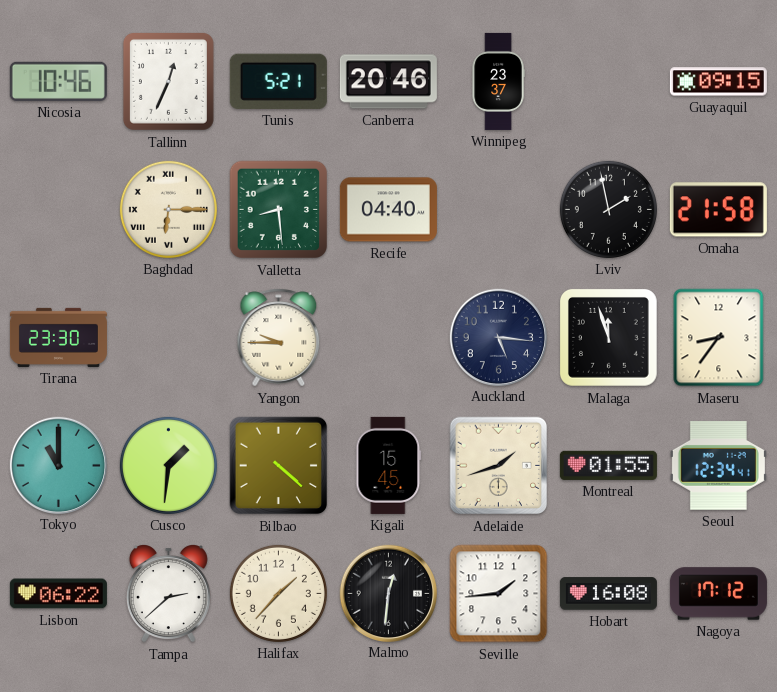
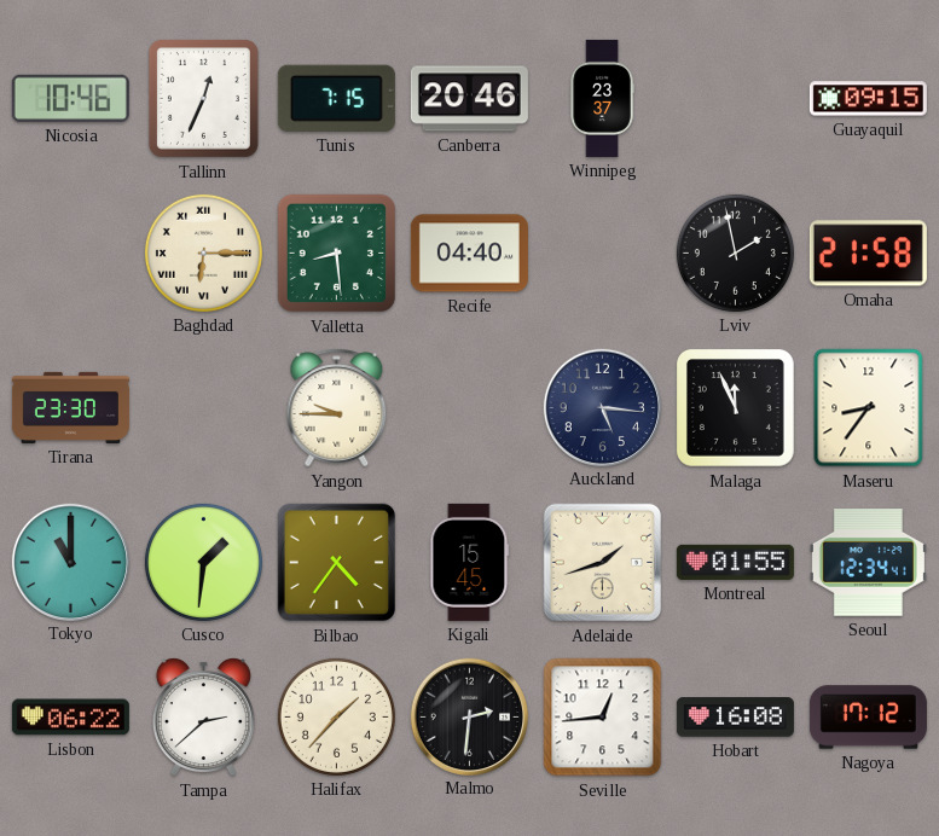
Tunis: 5:21 -> 7:15
Malaga: 11:57 -> 11:56
Bilbao: 4:22 -> 4:36
Malmo: 12:31 -> 2:31
Seville: 1:44 -> 12:44
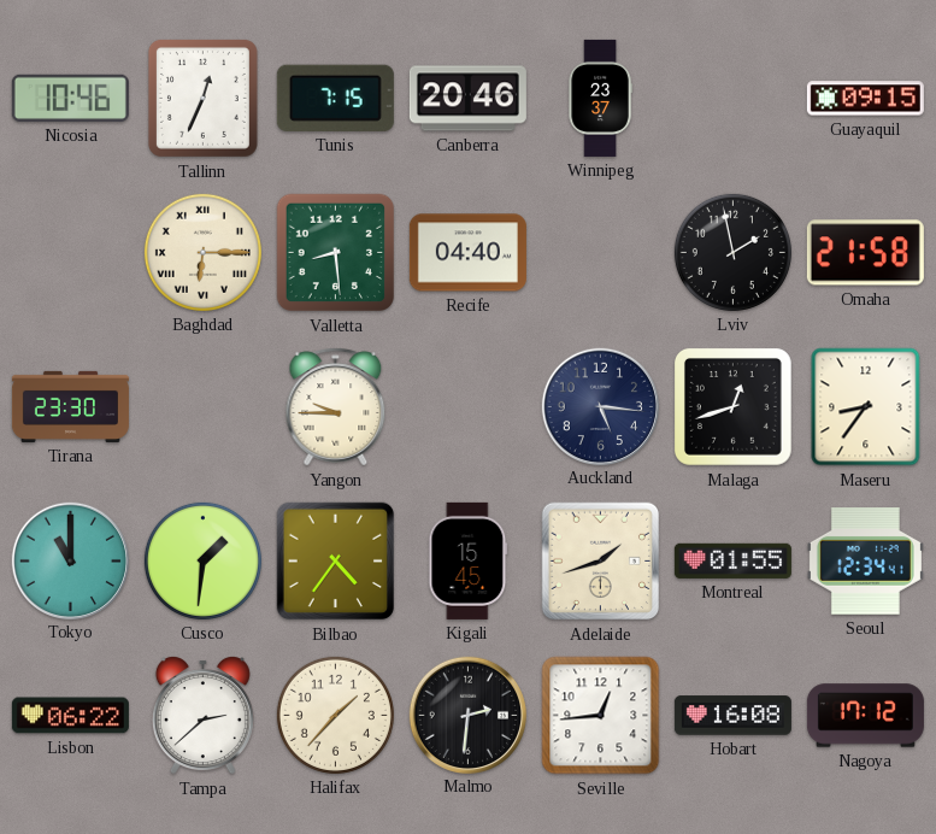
Malaga: 11:56 -> 12:42
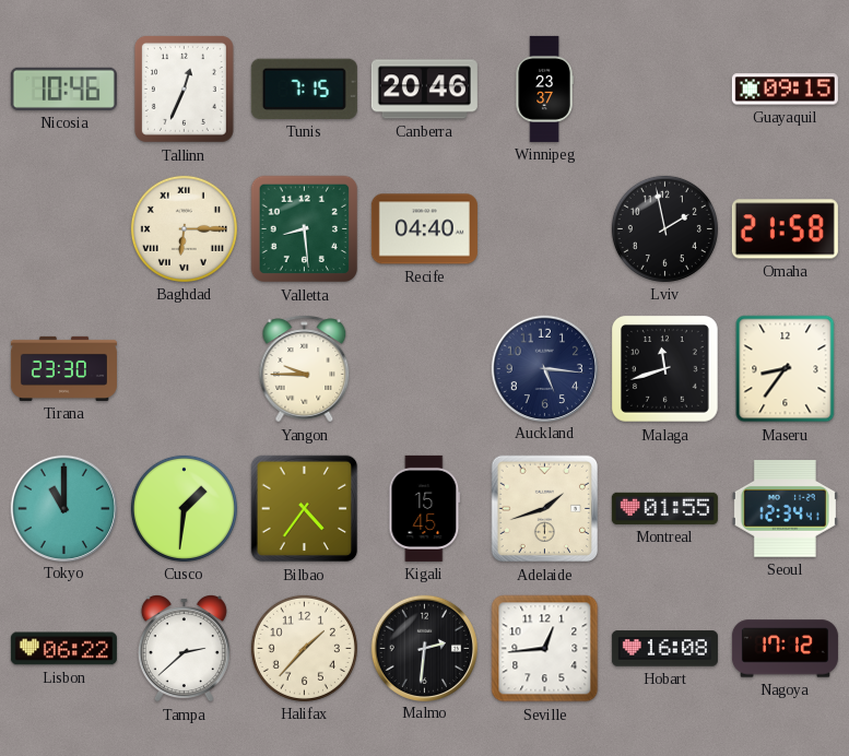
Malaga: 12:42 -> 11:42
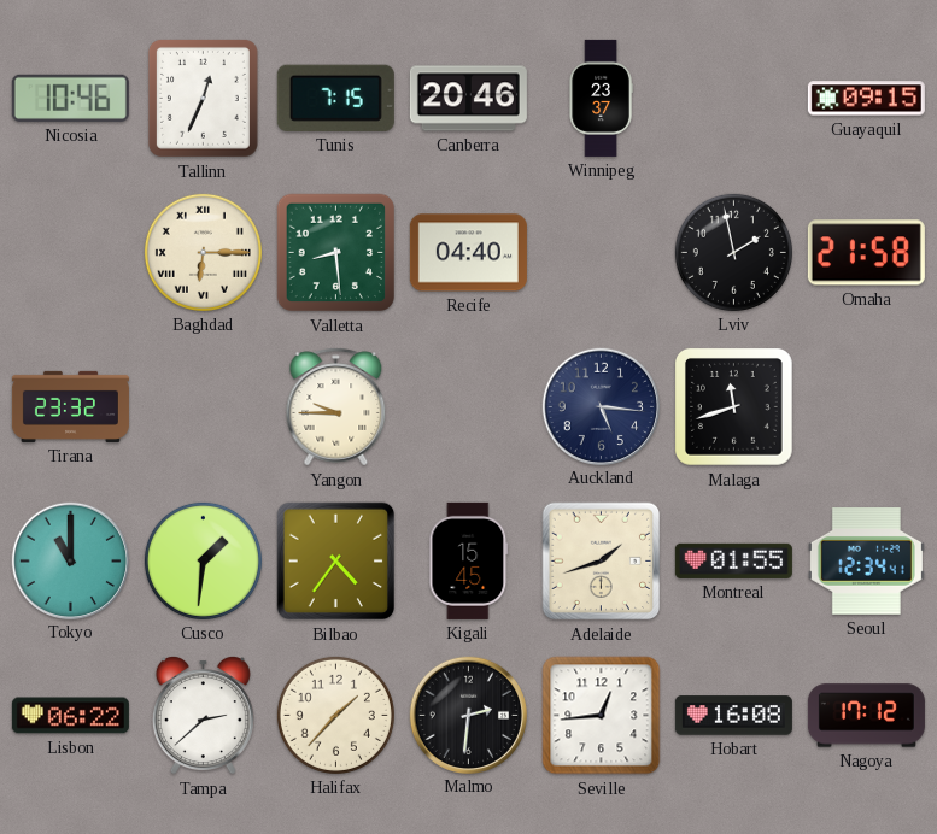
Tirana: 23:30 -> 23:32
Maseru: 8:36 -> none
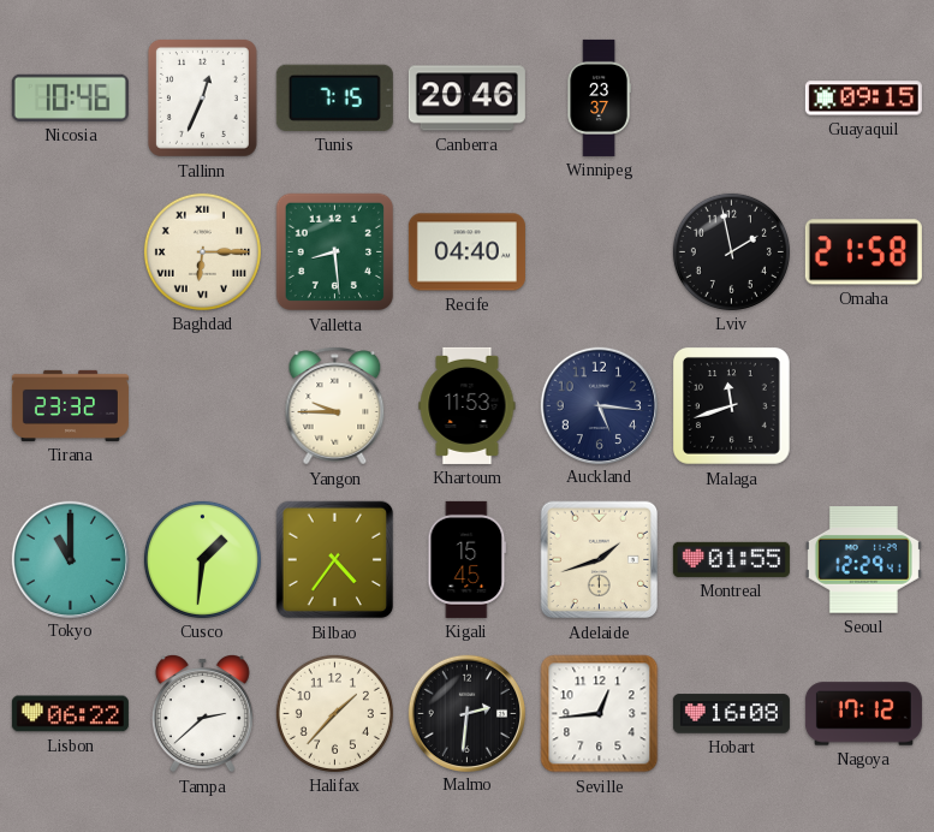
Khartoum: none -> 11:53
Seoul: 12:34 -> 12:29
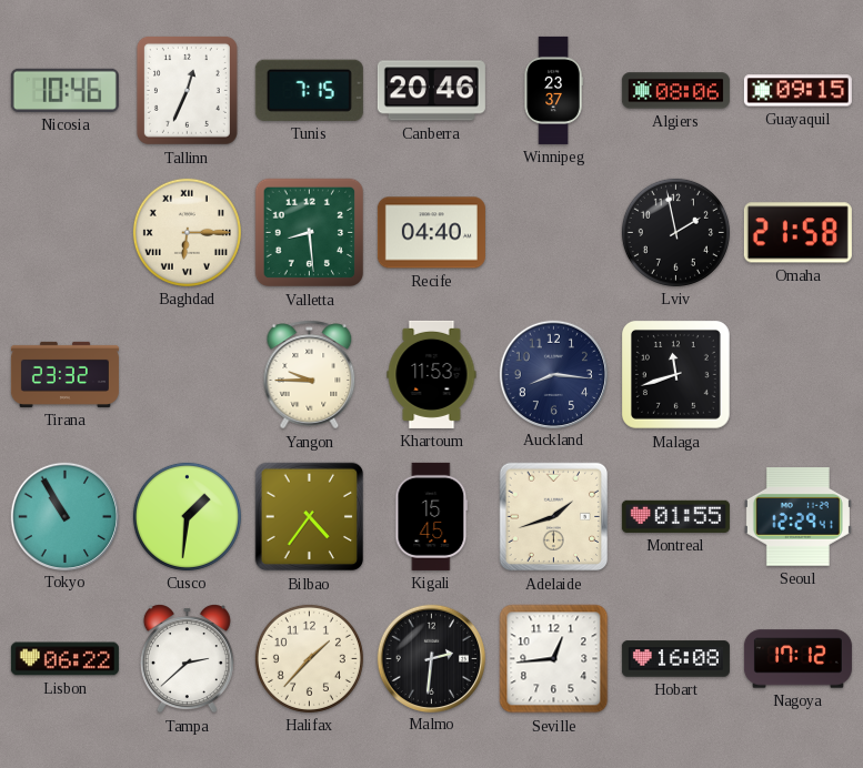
Algiers: none -> 08:06
Auckland: 5:16 -> 8:16
Tokyo: 11:00 -> 10:55
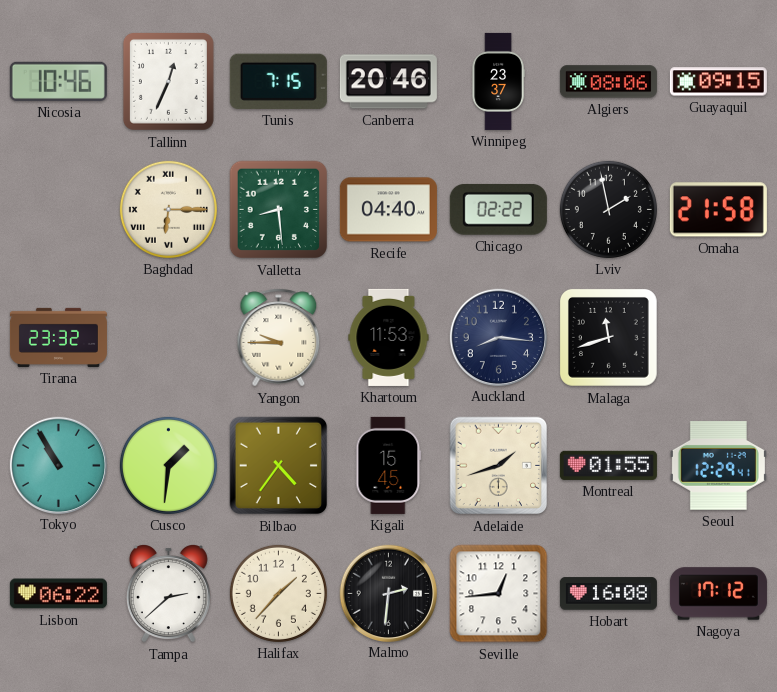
Chicago: none -> 02:22
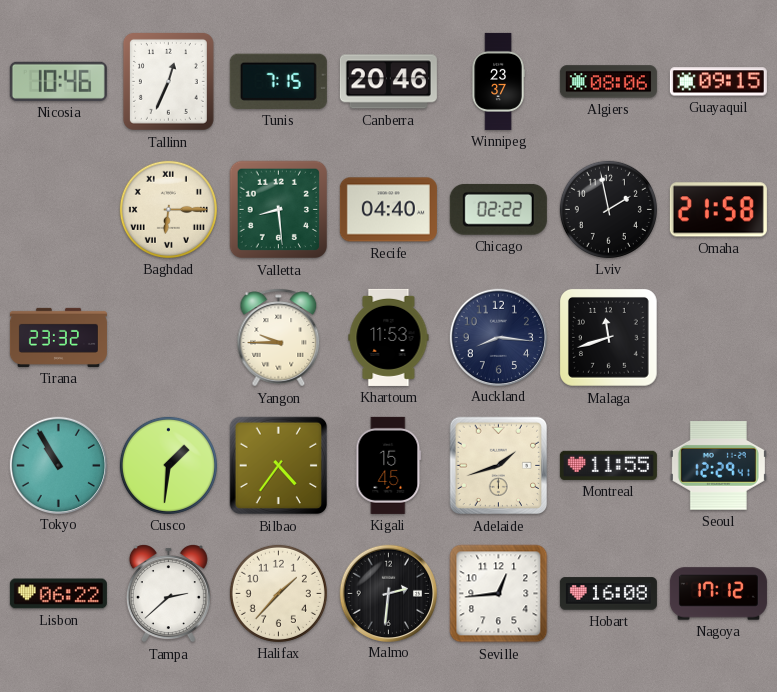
Montreal: 01:55 -> 11:55
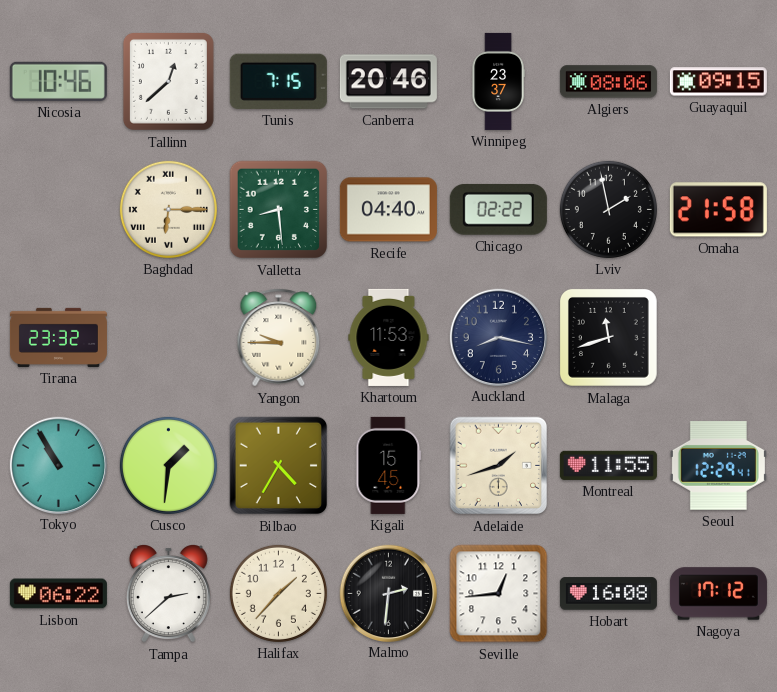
Tallinn: 12:34 -> 12:38
Auckland: 8:16 -> 8:17
Bilbao: 4:36 -> 4:35
